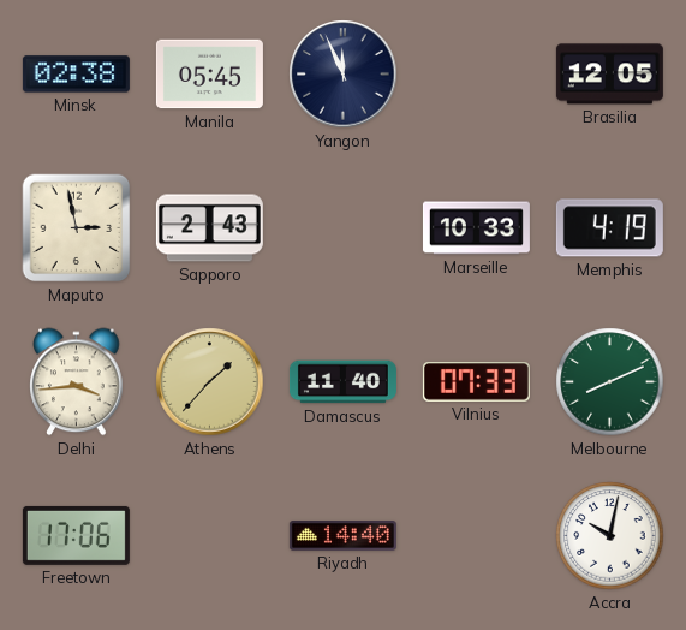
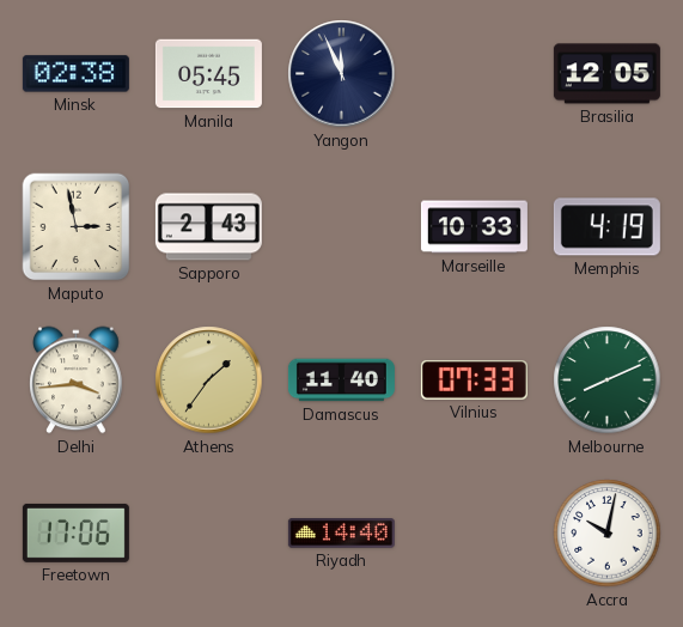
Athens: 1:37 -> 1:36
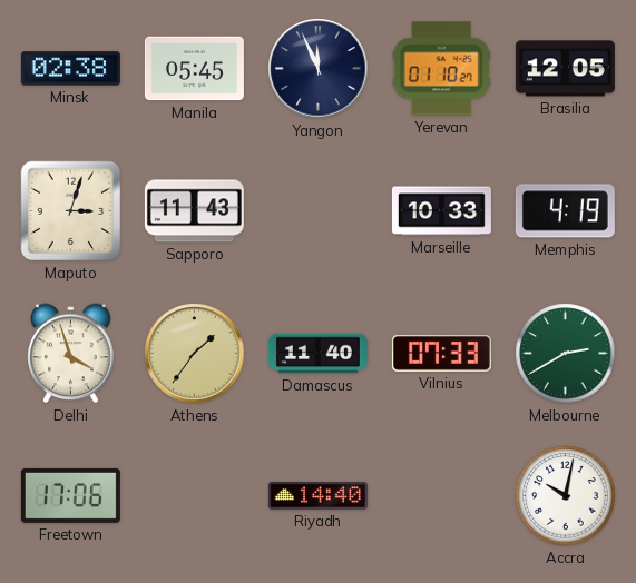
Yerevan: none -> 01:10
Maputo: 2:58 -> 3:03
Sapporo: 2:43 -> 11:43
Delhi: 3:44 -> 3:57
Melbourne: 8:11 -> 2:40
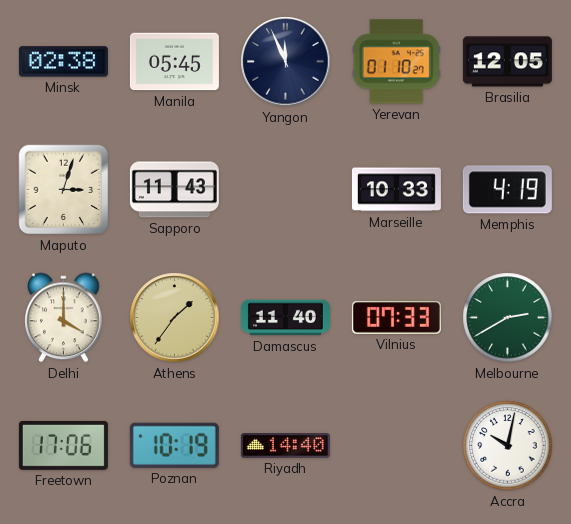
Delhi: 3:57 -> 4:00
Poznan: none -> 10:19
